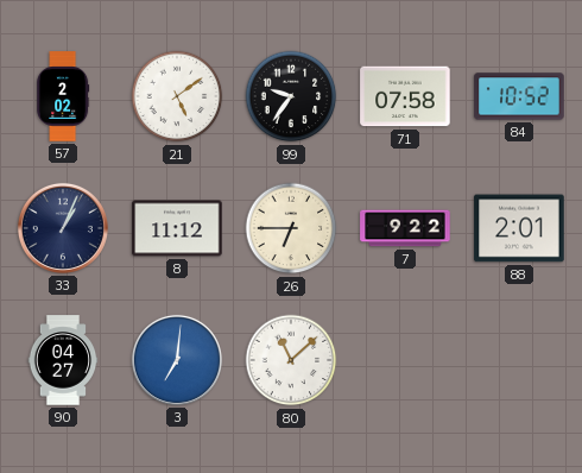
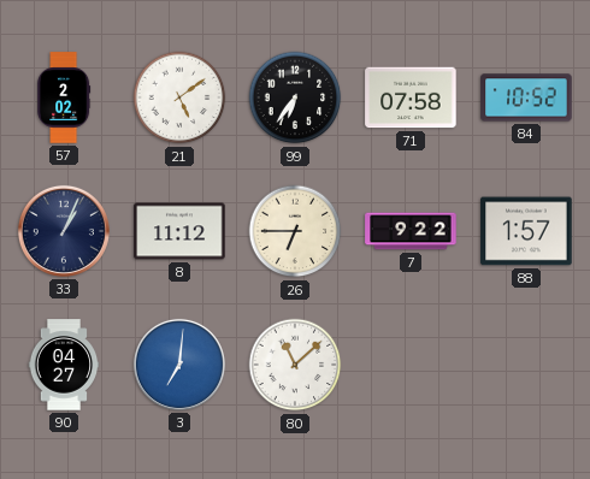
99: 9:36 -> 6:36
88: 2:01 -> 1:57
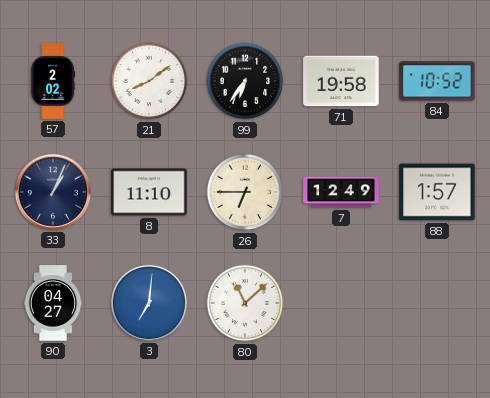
21: 5:09 -> 8:09
71: 07:58 -> 19:58
8: 11:12 -> 11:10
7: 9:22 -> 12:49
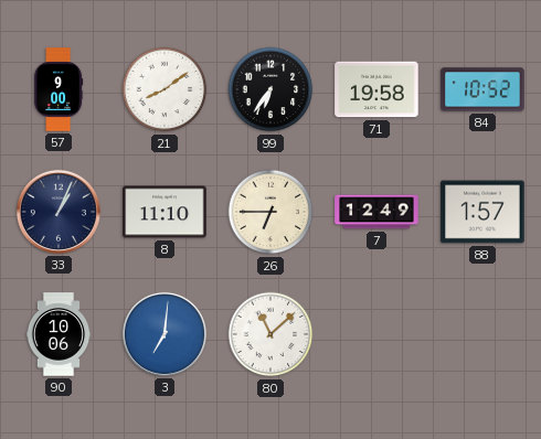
57: 2:02 -> 9:00
90: 04:27 -> 10:06
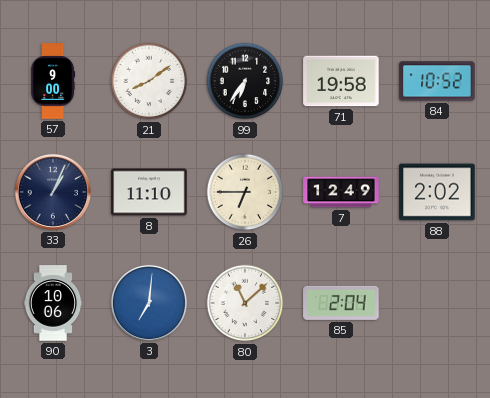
88: 1:57 -> 2:02
85: none -> 2:04
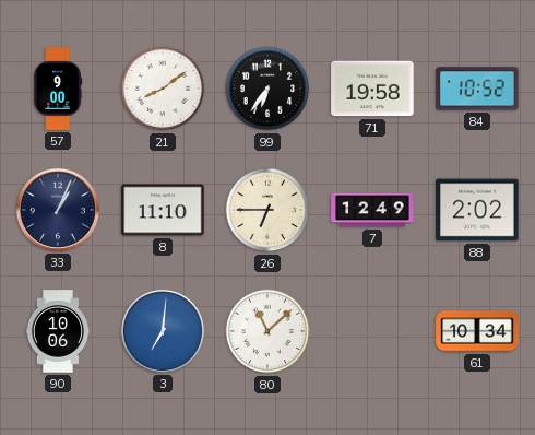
85: 2:04 -> none
61: none -> 10:34
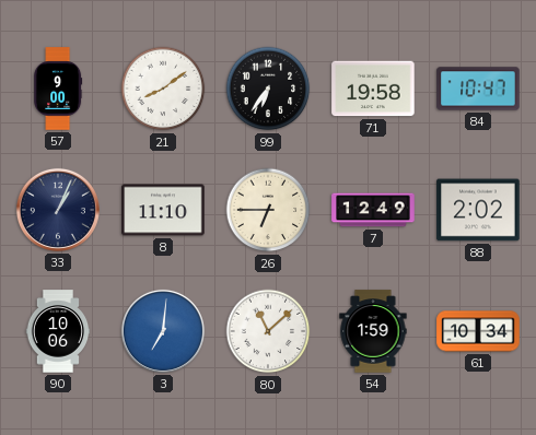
84: 10:52 -> 10:47
54: none -> 1:59
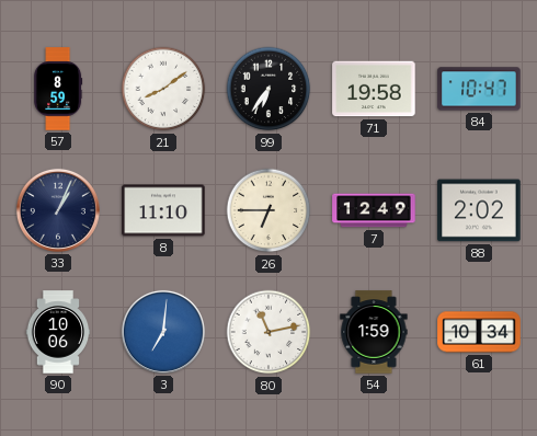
57: 9:00 -> 8:59
80: 11:08 -> 11:13
